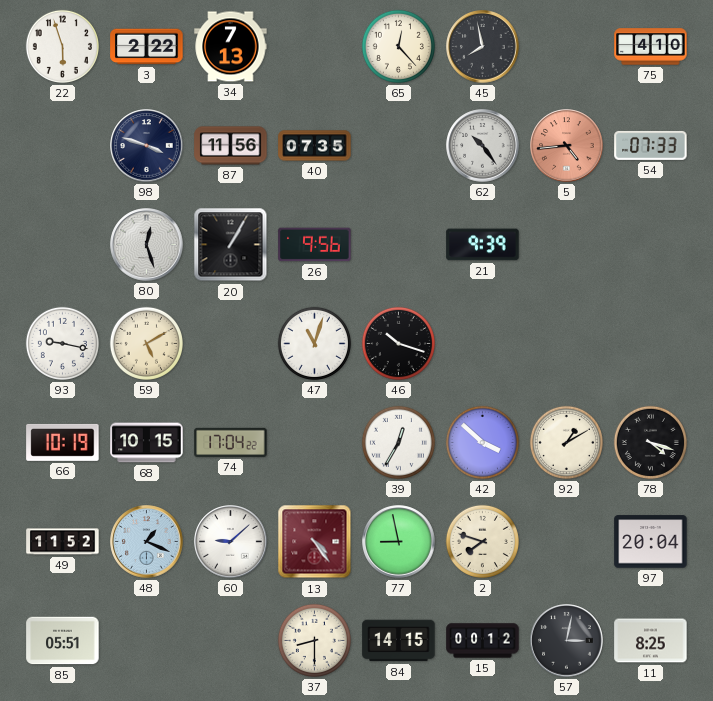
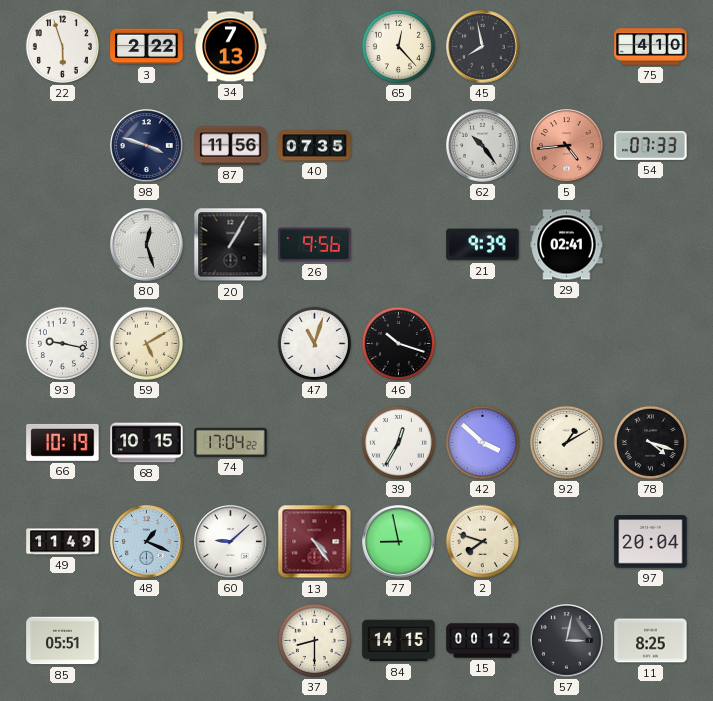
29: none -> 02:41
49: 11:52 -> 11:49
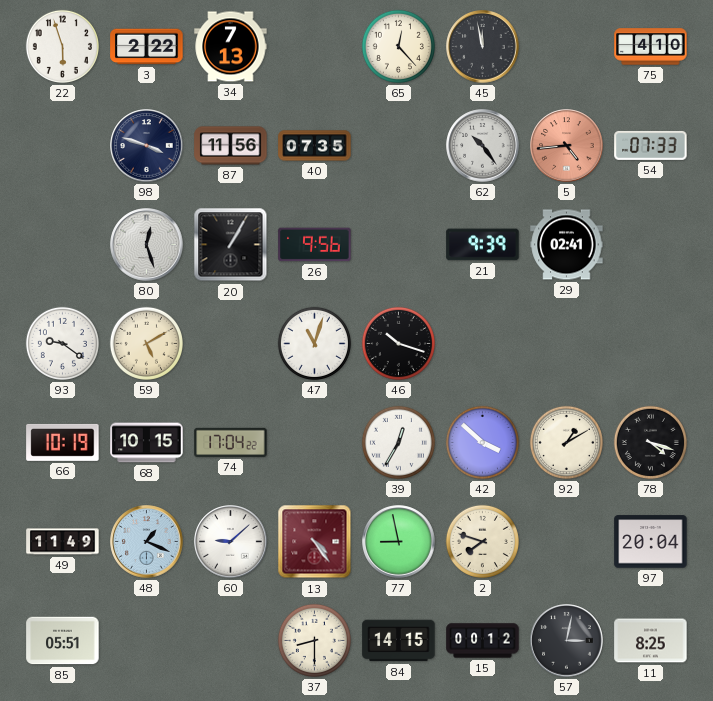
45: 7:58 -> 11:58
93: 9:17 -> 9:21
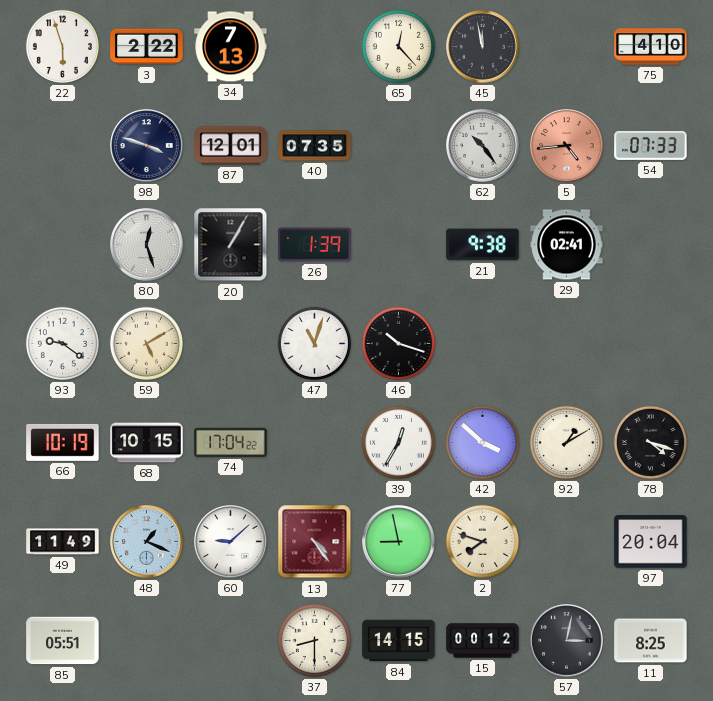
87: 11:56 -> 12:01
26: 9:56 -> 1:39
21: 9:39 -> 9:38
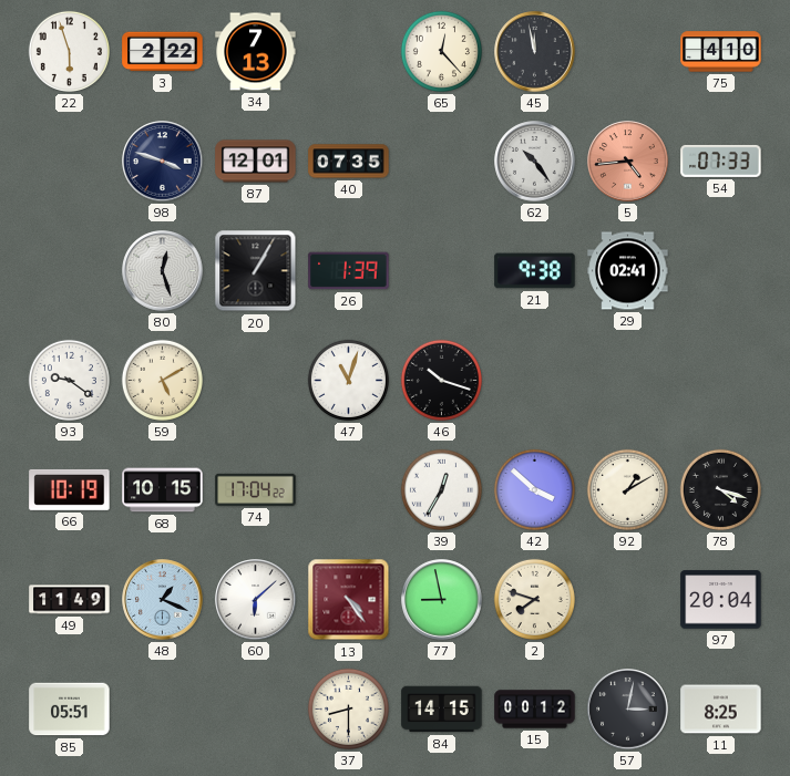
60: 9:08 -> 6:08
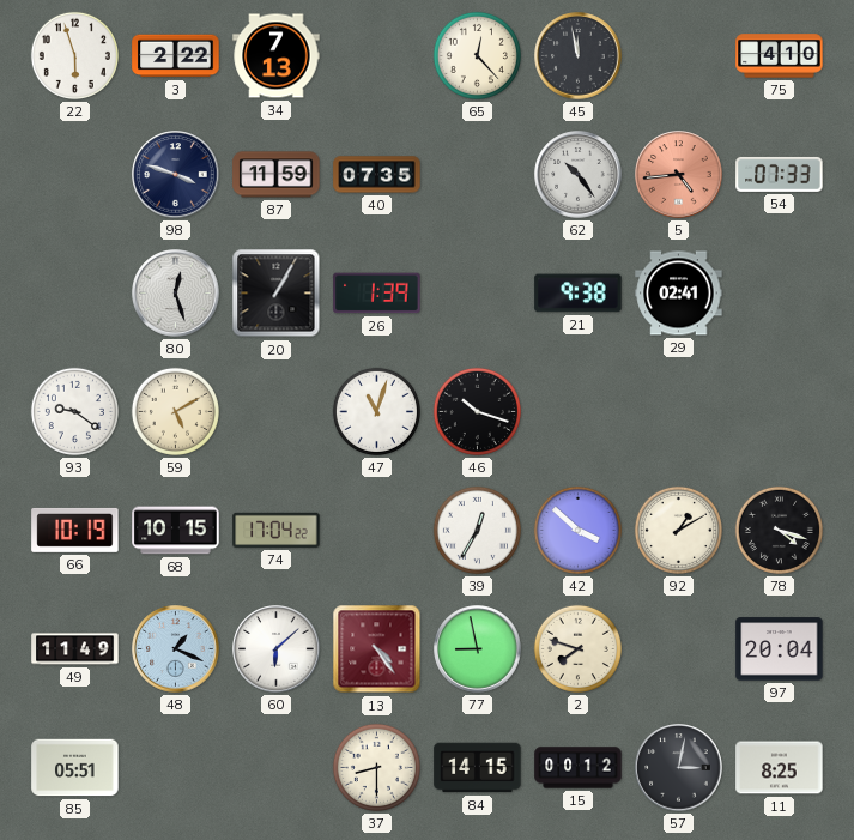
87: 12:01 -> 11:59
